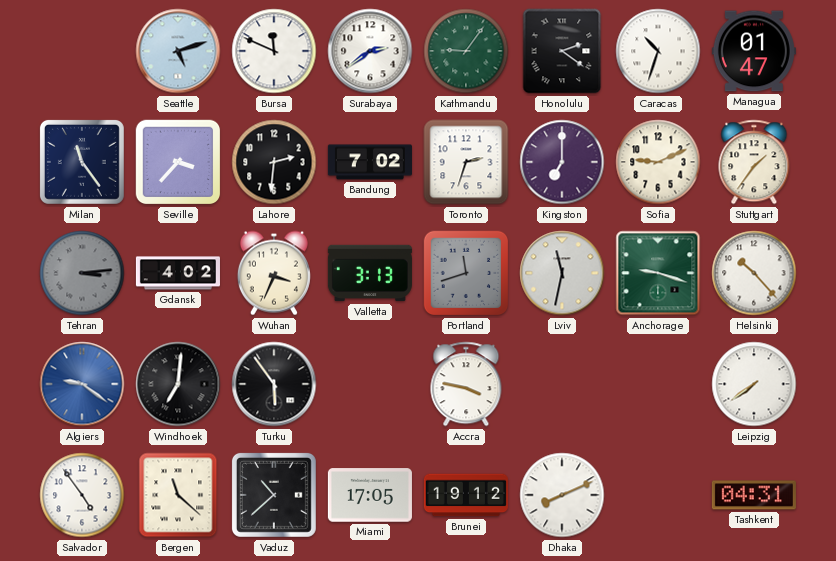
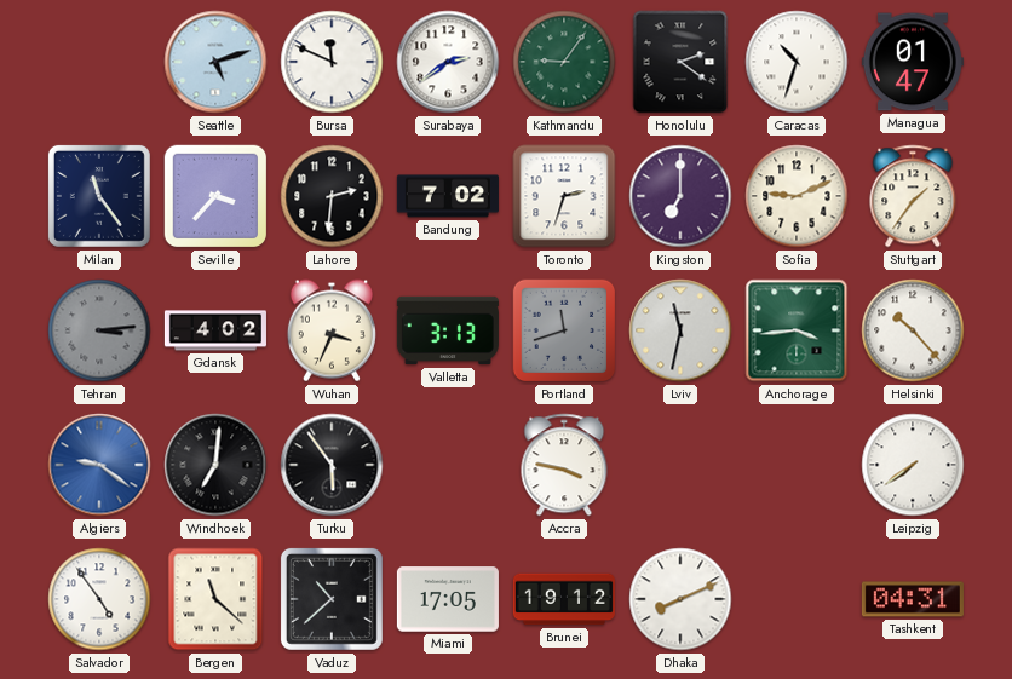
Anchorage: 9:18 -> 3:44
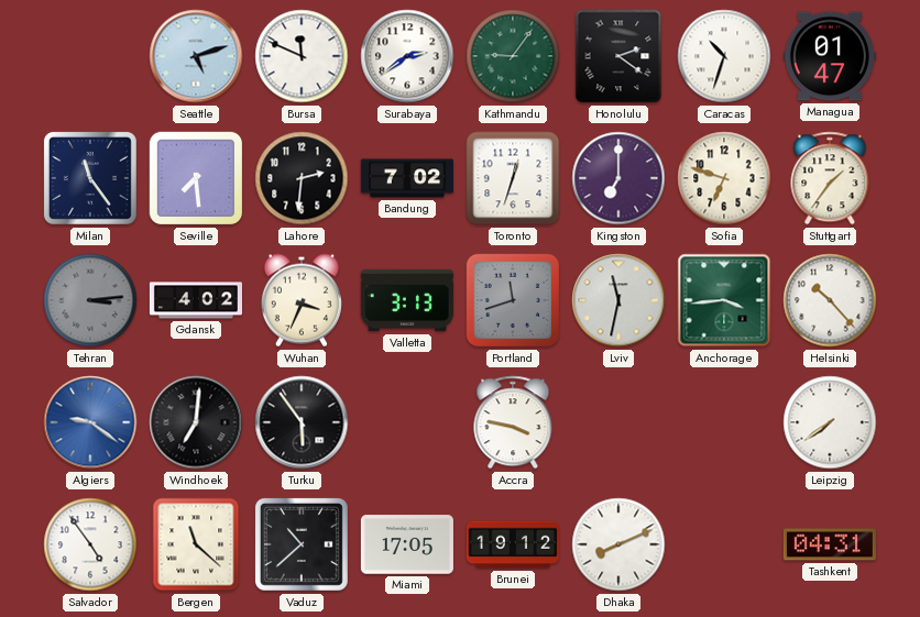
Seville: 3:37 -> 7:29
Toronto: 2:33 -> 12:33
Sofia: 9:11 -> 6:48
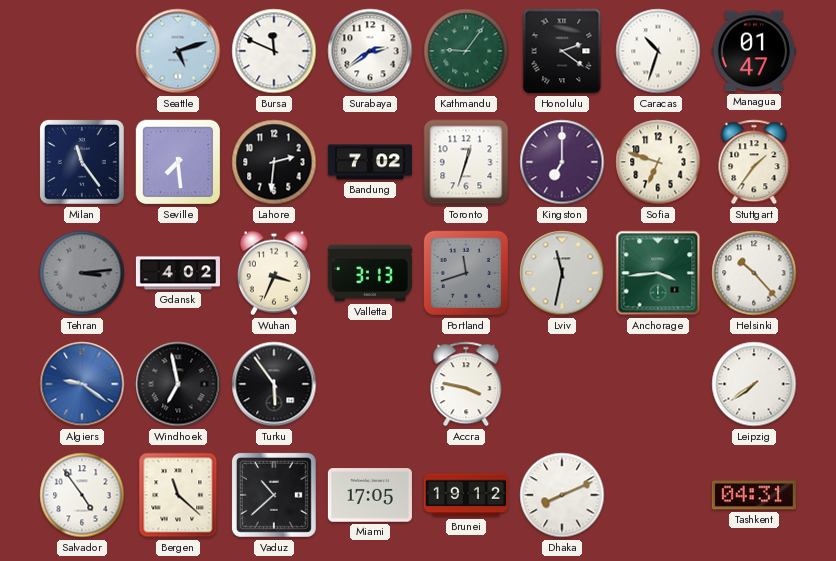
Windhoek: 7:01 -> 6:58
